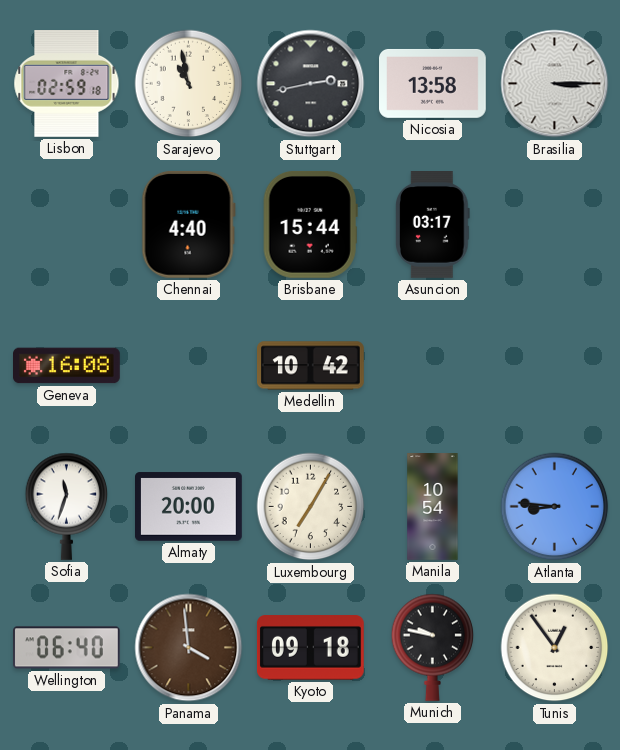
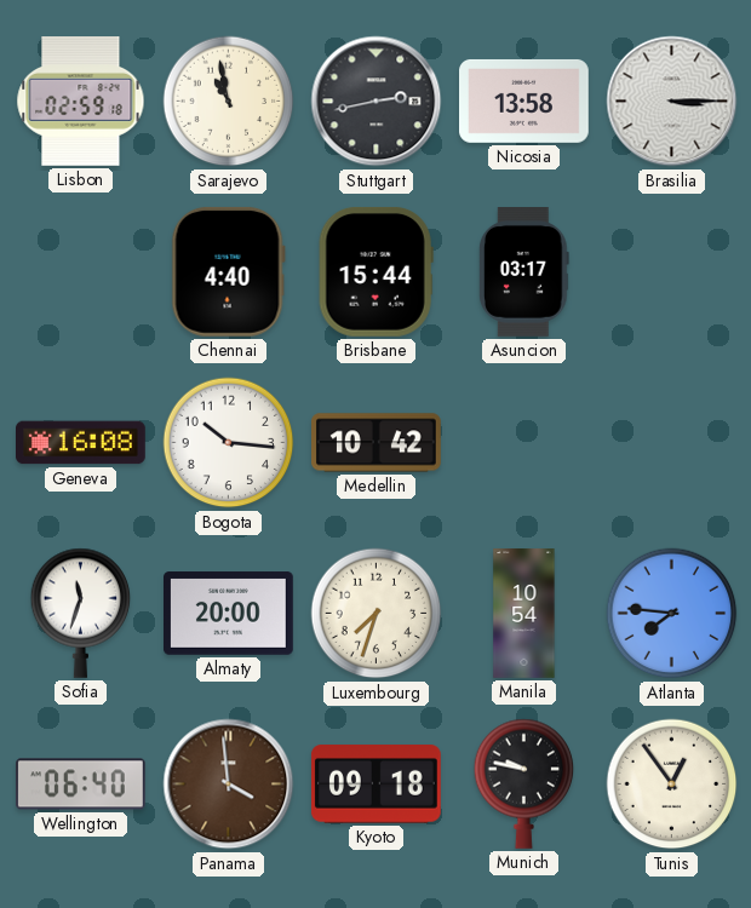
Bogota: none -> 10:16
Luxembourg: 7:05 -> 7:33
Atlanta: 8:46 -> 7:46
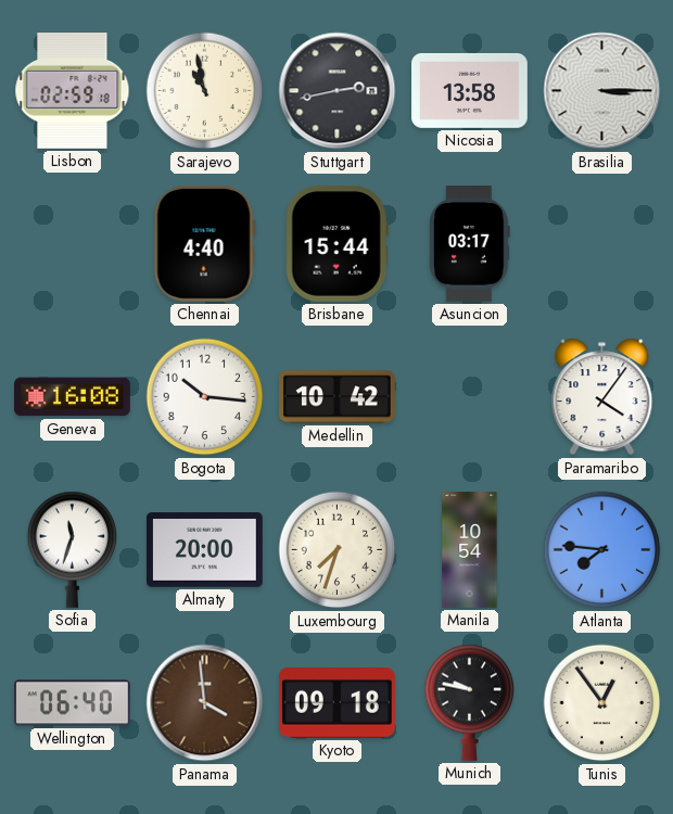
Paramaribo: none -> 4:06
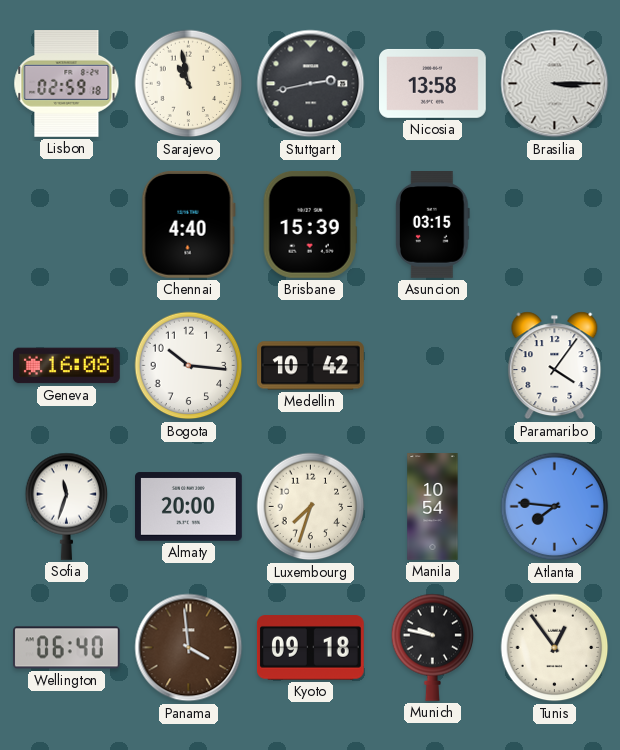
Brisbane: 15:44 -> 15:39
Asuncion: 03:17 -> 03:15
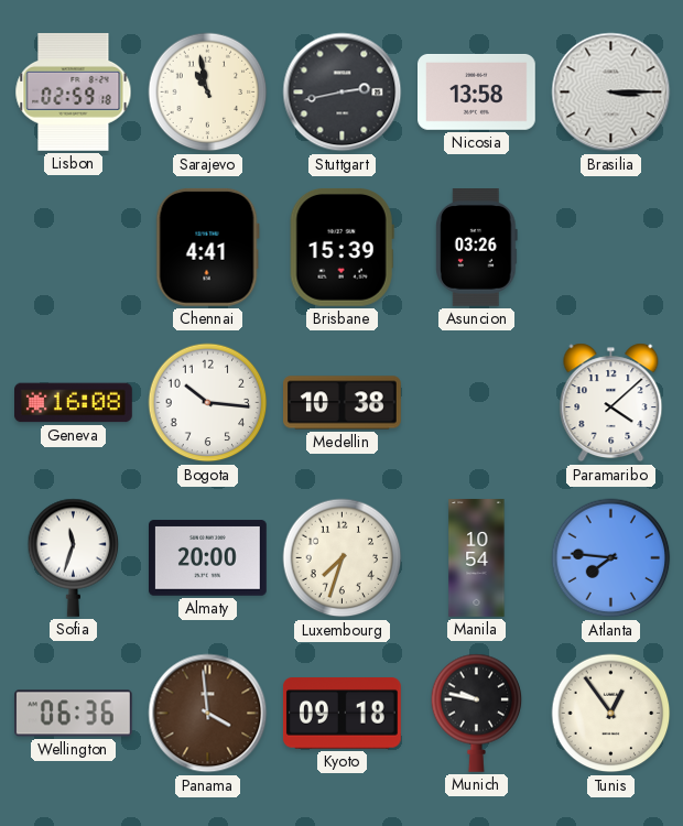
Chennai: 4:40 -> 4:41
Asuncion: 03:15 -> 03:26
Medellin: 10:42 -> 10:38
Paramaribo: 4:06 -> 4:08
Wellington: 06:40 -> 06:36
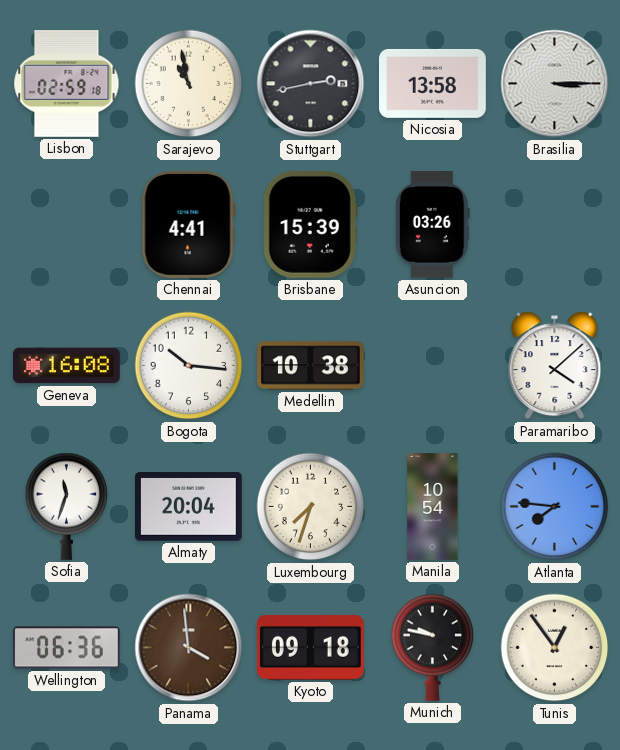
Almaty: 20:00 -> 20:04
